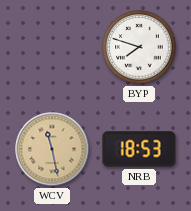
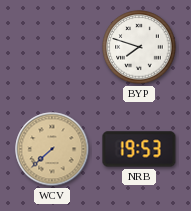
WCV: 11:28 -> 7:38
NRB: 18:53 -> 19:53
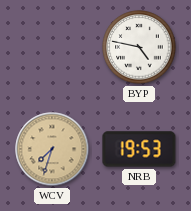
BYP: 7:48 -> 4:47
WCV: 7:38 -> 7:33
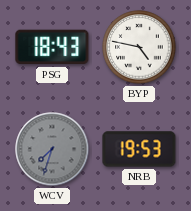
PSG: none -> 18:43
WCV dial: champagne -> grey
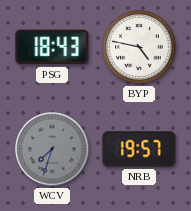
NRB: 19:53 -> 19:57
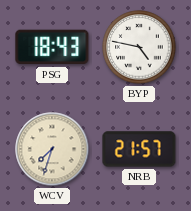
WCV dial: grey -> cream
NRB: 19:57 -> 21:57
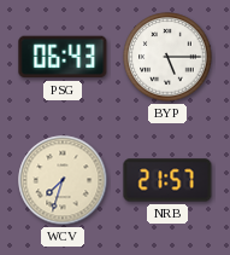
PSG: 18:43 -> 06:43
BYP: 4:47 -> 5:15
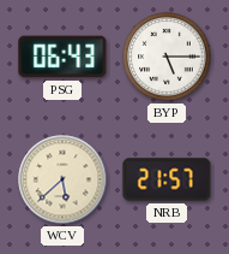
WCV: 7:33 -> 5:38
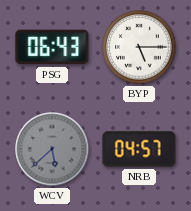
WCV dial: cream -> grey
NRB: 21:57 -> 04:57
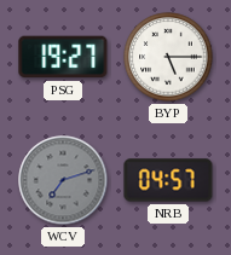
PSG: 06:43 -> 19:27
WCV: 5:38 -> 7:12
